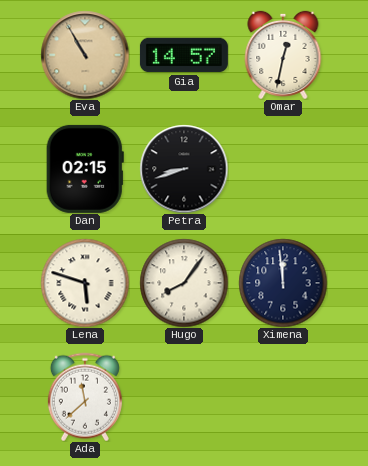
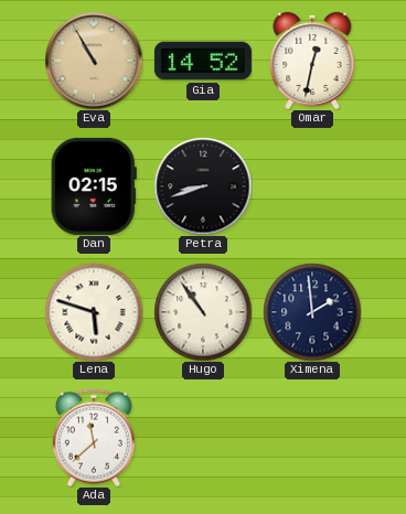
Gia: 14:57 -> 14:52
Hugo: 8:06 -> 10:54
Ximena: 11:59 -> 1:59
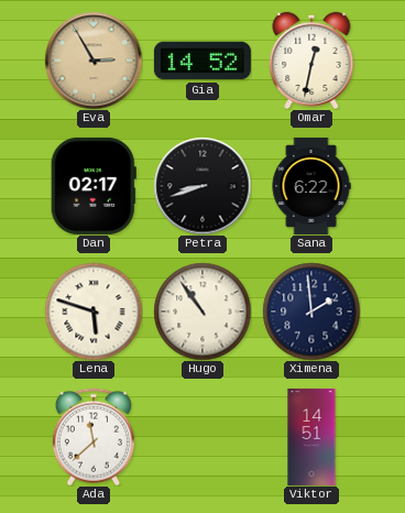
Eva: 10:55 -> 2:55
Dan: 02:15 -> 02:17
Sana: none -> 6:22
Viktor: none -> 14:51
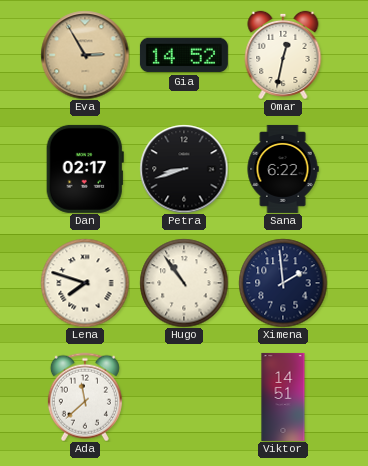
Lena: 5:48 -> 7:48
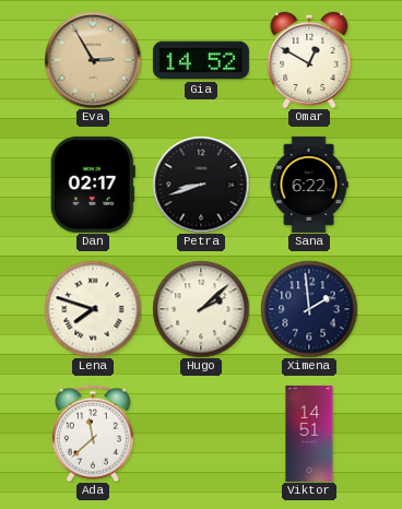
Omar: 12:32 -> 12:50
Hugo: 10:54 -> 2:08
